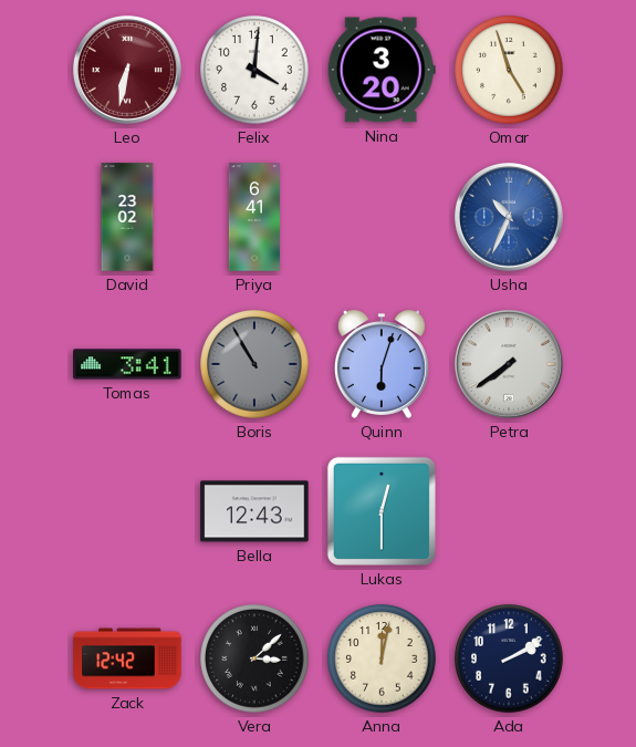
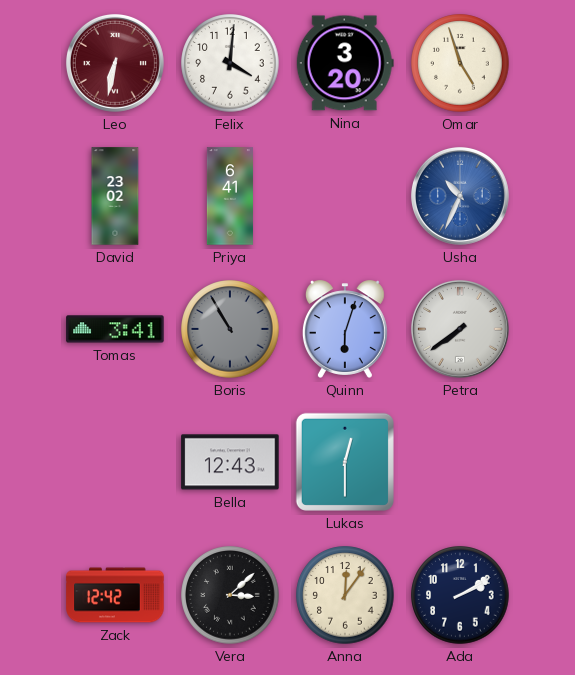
Anna: 12:02 -> 12:06
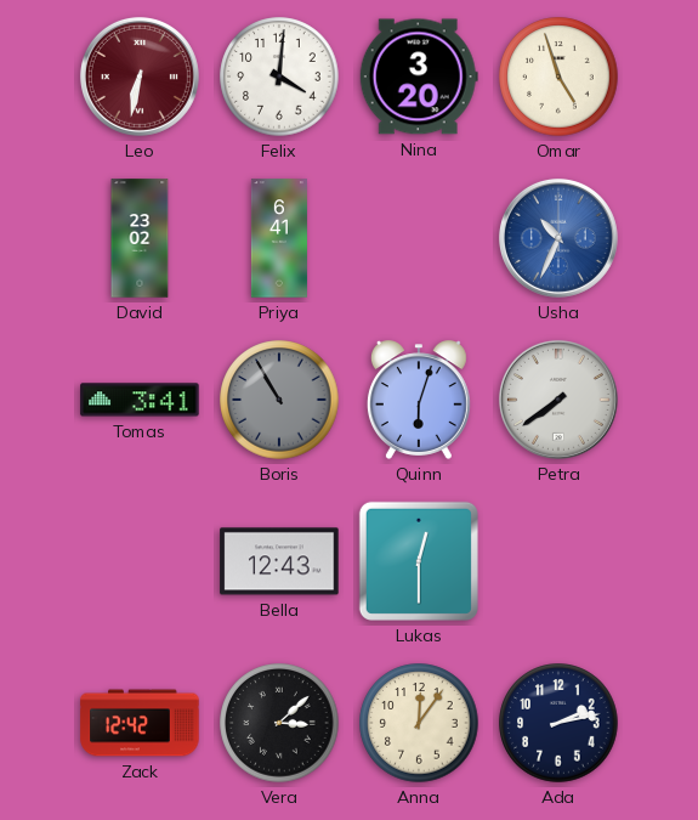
Ada: 2:10 -> 2:13
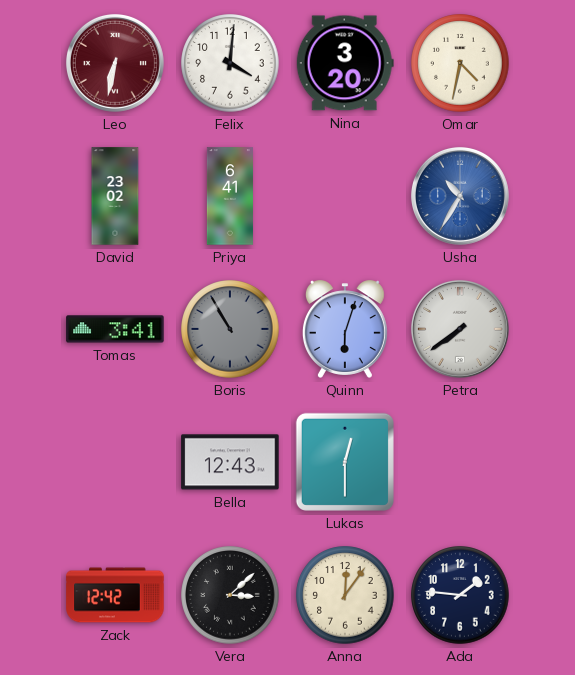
Omar: 4:57 -> 4:32
Usha: 10:34 -> 10:35
Ada: 2:13 -> 1:46
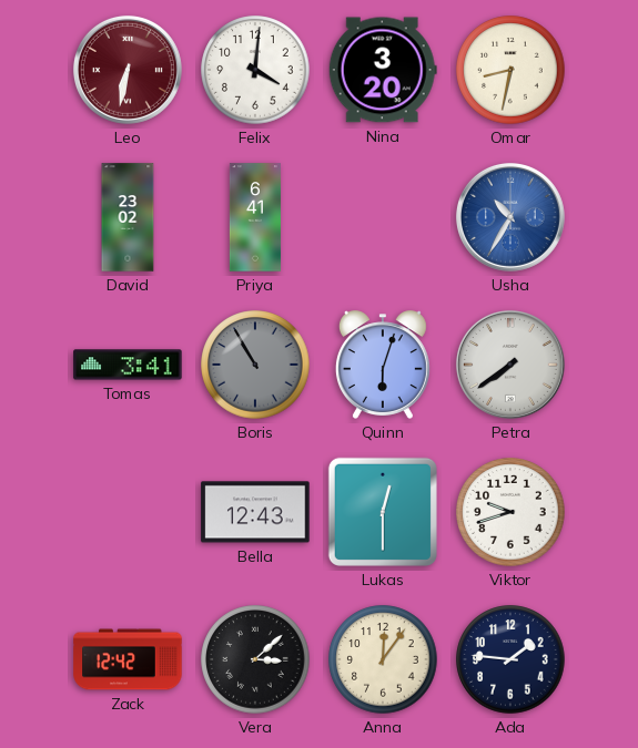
Omar: 4:32 -> 8:32
Viktor: none -> 9:42
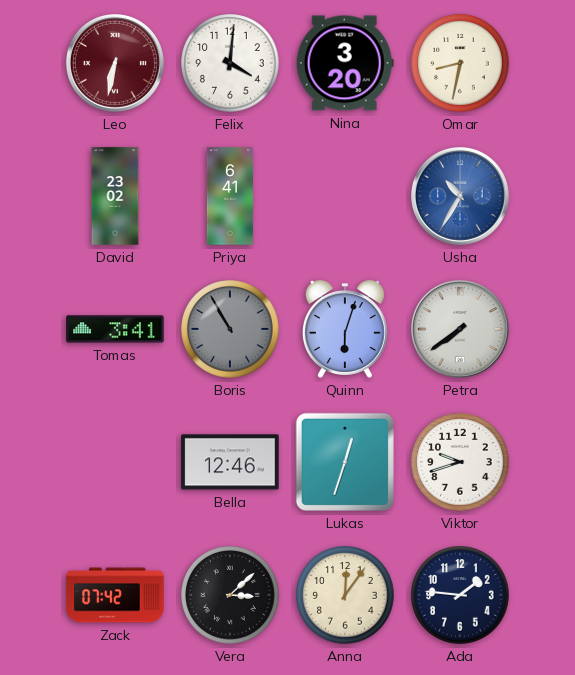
Bella: 12:43 -> 12:46
Lukas: 12:30 -> 12:33
Zack: 12:42 -> 07:42
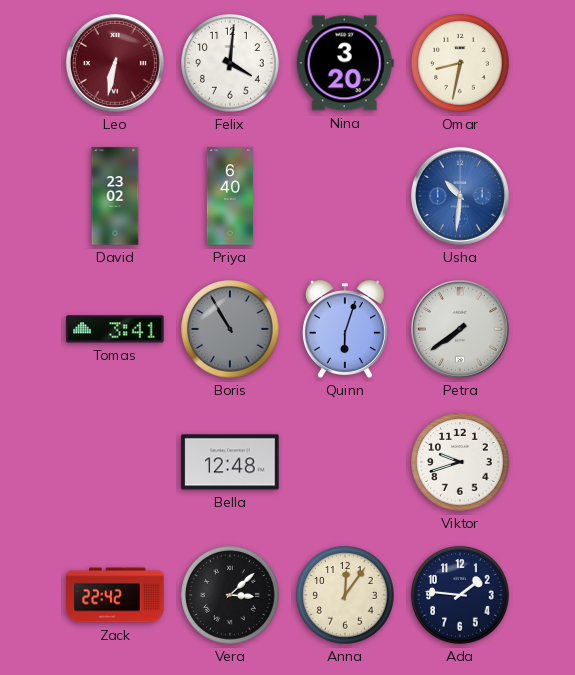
Priya: 6:41 -> 6:40
Usha: 10:35 -> 10:31
Bella: 12:46 -> 12:48
Lukas: 12:33 -> none
Zack: 07:42 -> 22:42
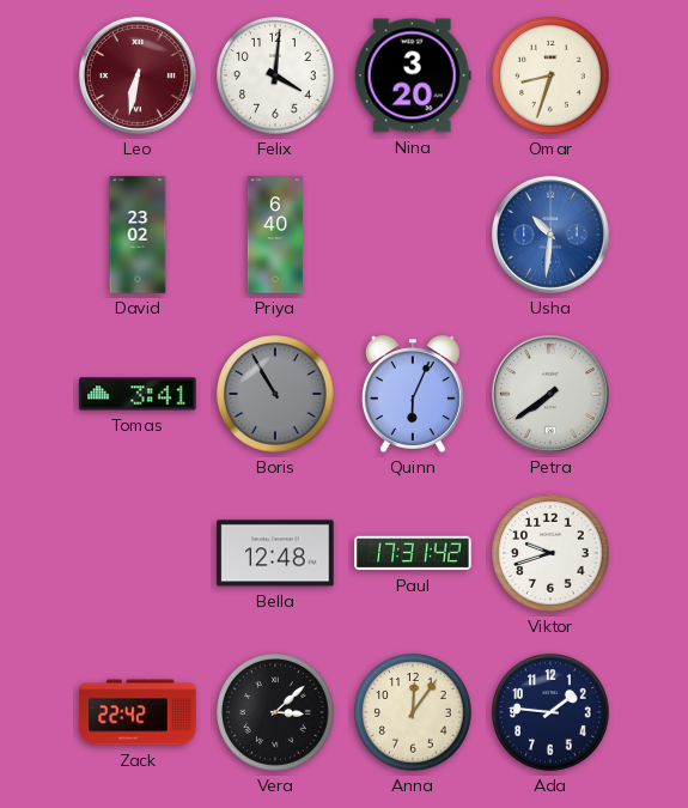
Omar: 8:32 -> 8:33
Quinn: 6:03 -> 6:04
Paul: none -> 17:31
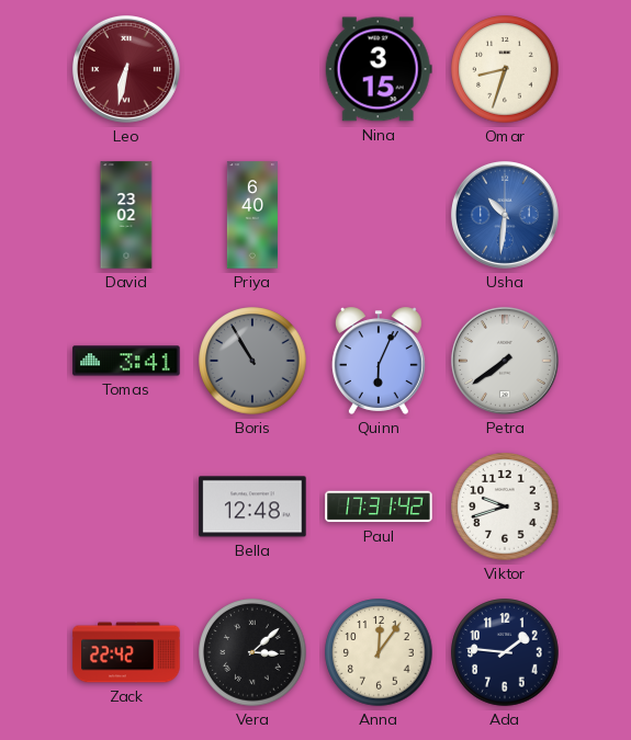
Felix: 4:01 -> none
Nina: 3:20 -> 3:15
